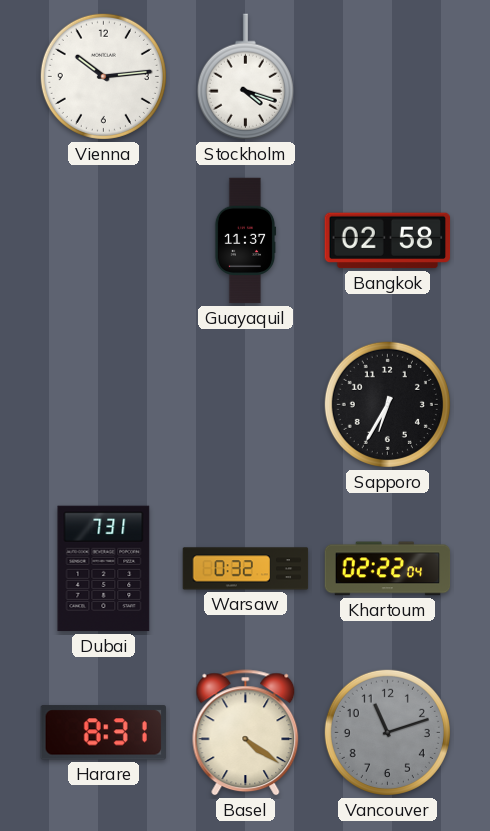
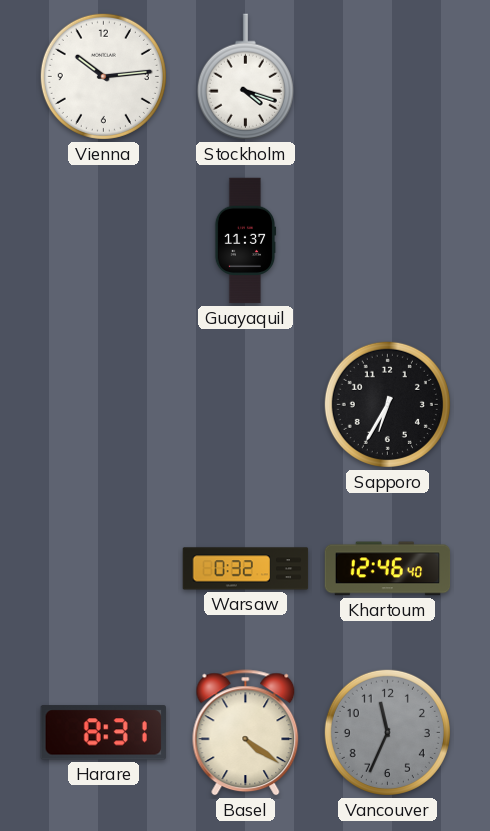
Bangkok: 02:58 -> none
Dubai: 7:31 -> none
Khartoum: 02:22 -> 12:46
Vancouver: 11:12 -> 11:34
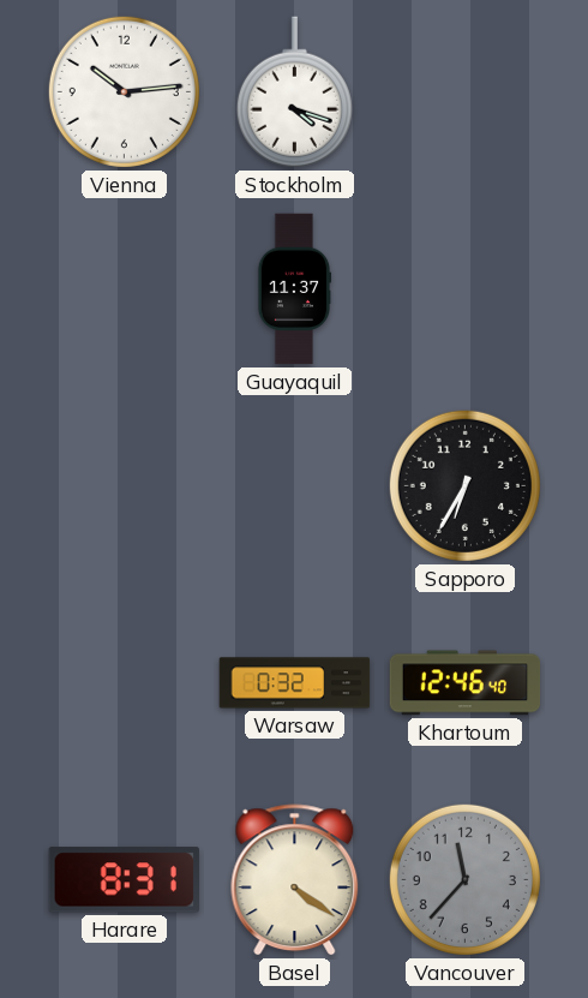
Vancouver: 11:34 -> 11:37
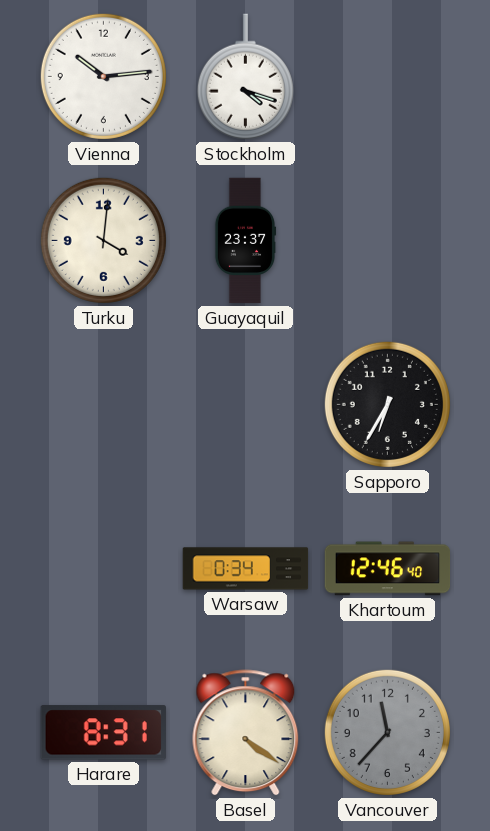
Turku: none -> 4:01
Guayaquil: 11:37 -> 23:37
Warsaw: 0:32 -> 0:34
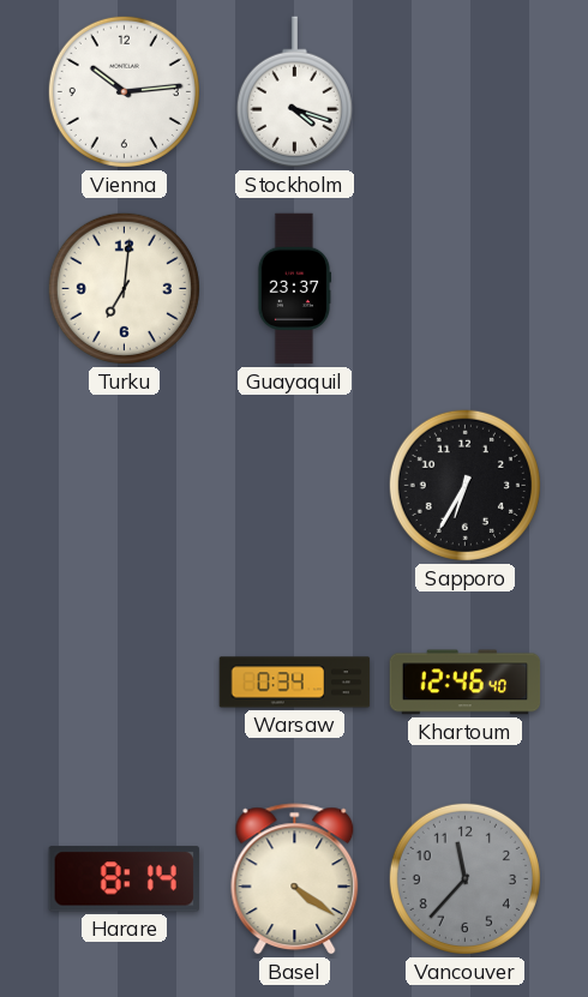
Turku: 4:01 -> 7:01
Harare: 8:31 -> 8:14
